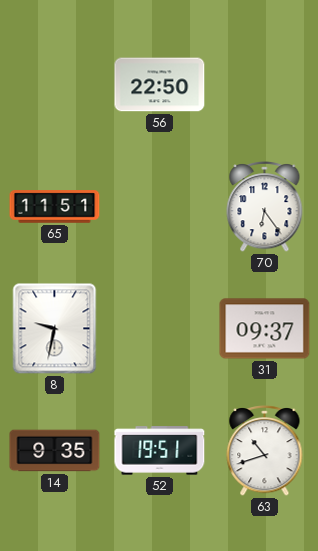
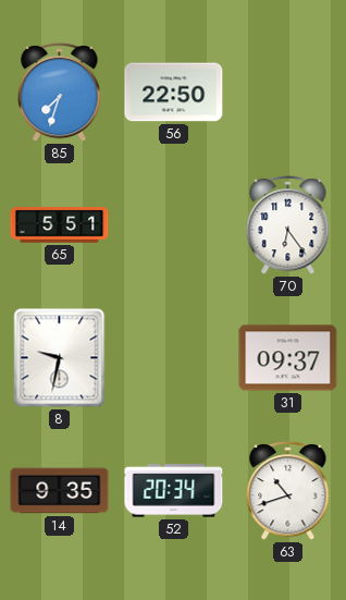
85: none -> 7:33
65: 11:51 -> 5:51
52: 19:51 -> 20:34
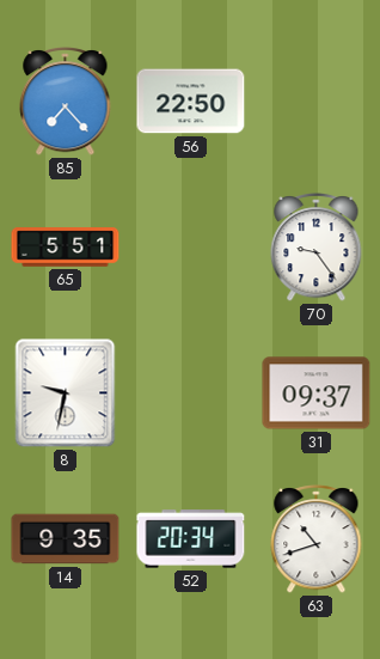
85: 7:33 -> 7:23
70: 6:24 -> 9:24
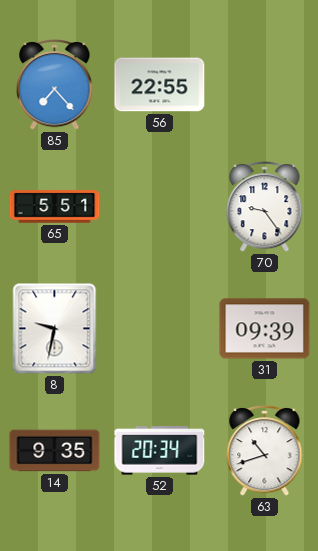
56: 22:50 -> 22:55
31: 09:37 -> 09:39
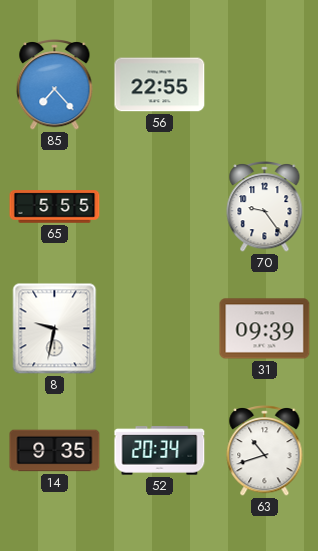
65: 5:51 -> 5:55
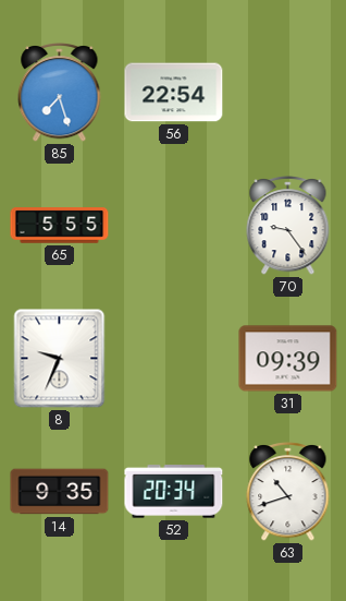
85: 7:23 -> 7:27
56: 22:55 -> 22:54
8: 9:32 -> 9:34
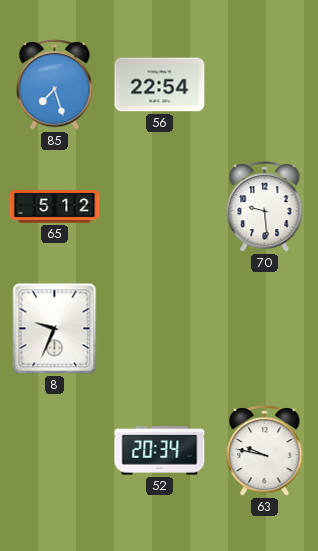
65: 5:55 -> 5:12
70: 9:24 -> 9:29
31: 09:39 -> none
14: 9:35 -> none
63: 10:42 -> 9:47
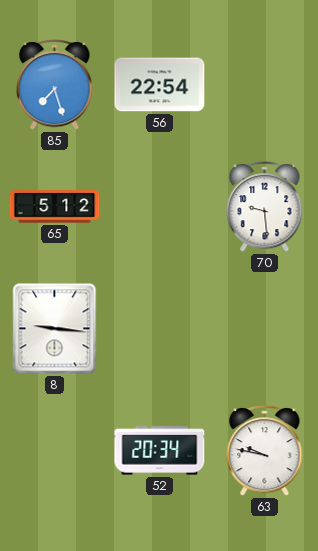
8: 9:34 -> 9:16
